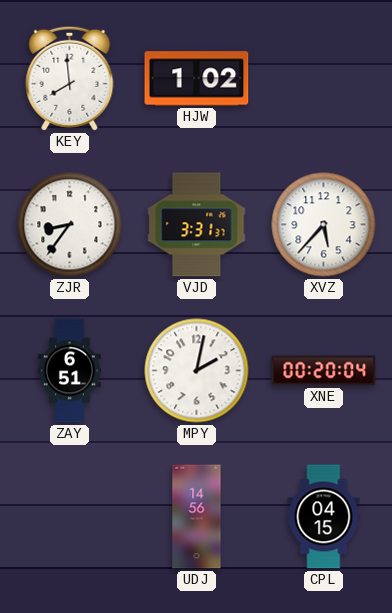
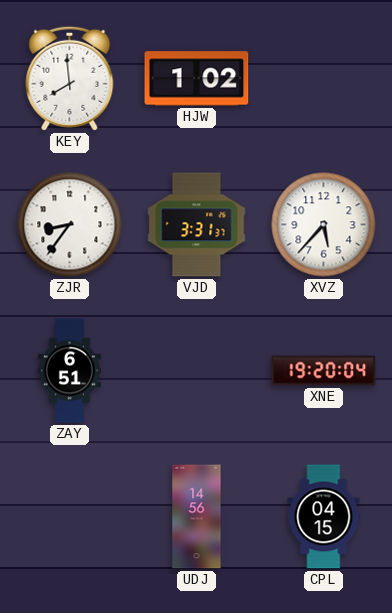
MPY: 2:02 -> none
XNE: 00:20 -> 19:20
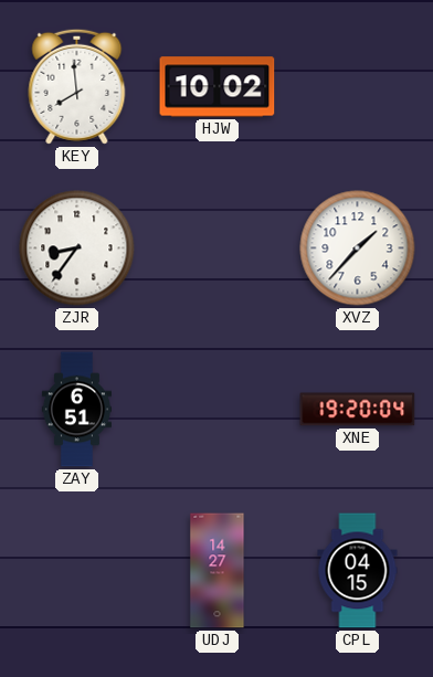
HJW: 1:02 -> 10:02
VJD: 3:31 -> none
XVZ: 5:37 -> 1:37
UDJ: 14:56 -> 14:27
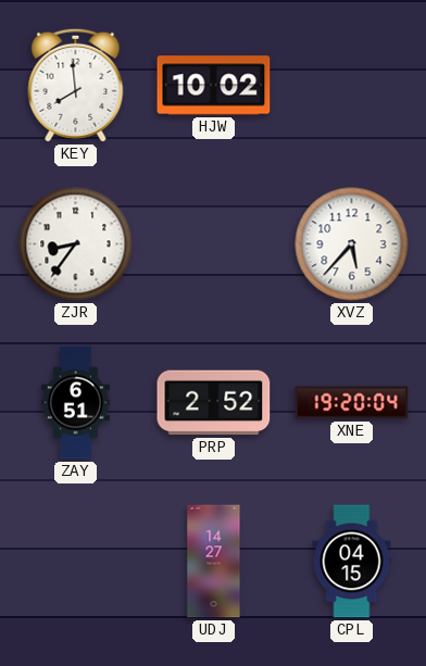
XVZ: 1:37 -> 5:37
PRP: none -> 2:52
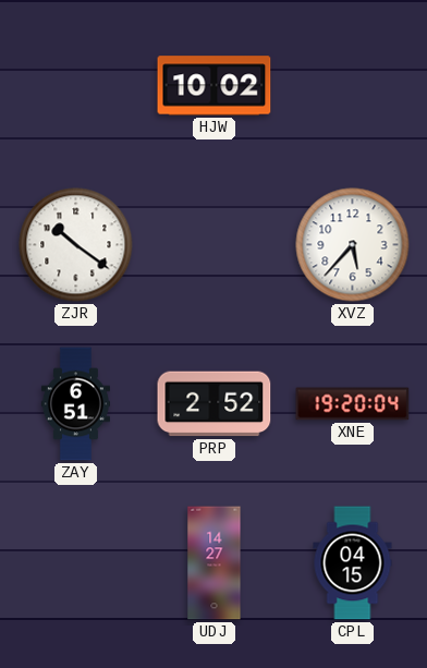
KEY: 7:59 -> none
ZJR: 8:36 -> 10:21
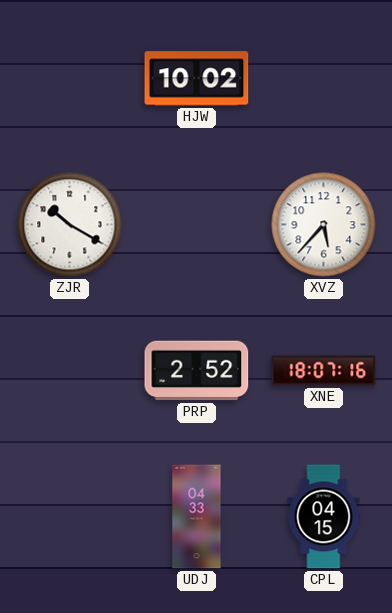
ZJR: 10:21 -> 10:20
ZAY: 6:51 -> none
XNE: 19:20 -> 18:07
UDJ: 14:27 -> 04:33
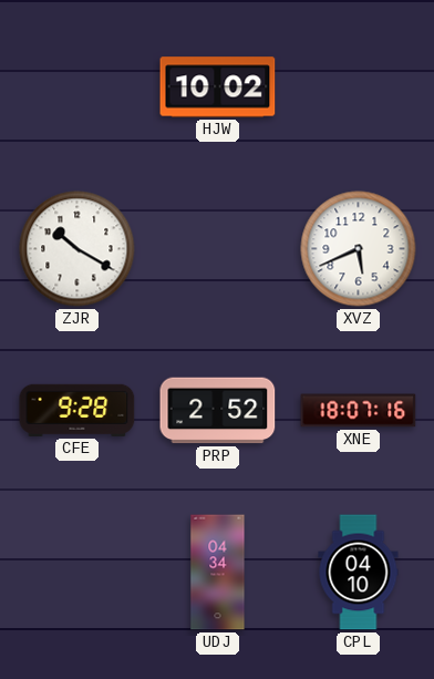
XVZ: 5:37 -> 5:41
CFE: none -> 9:28
UDJ: 04:33 -> 04:34
CPL: 04:15 -> 04:10
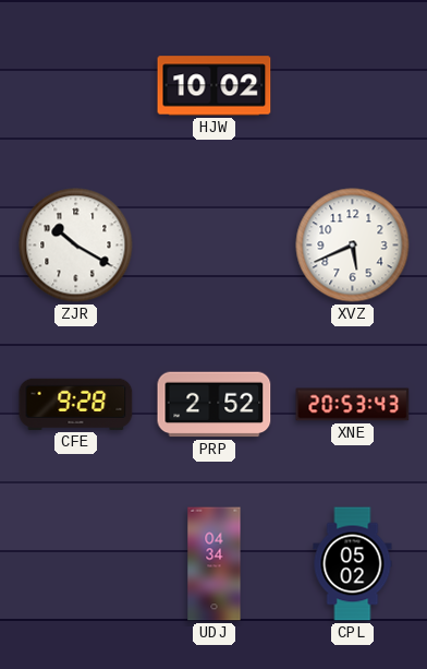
XNE: 18:07 -> 20:53
CPL: 04:10 -> 05:02
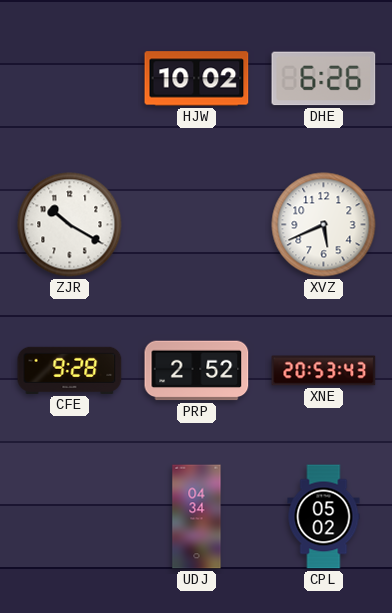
DHE: none -> 6:26
